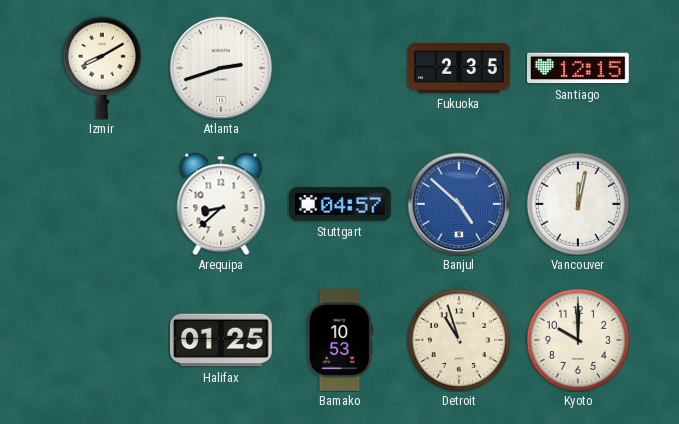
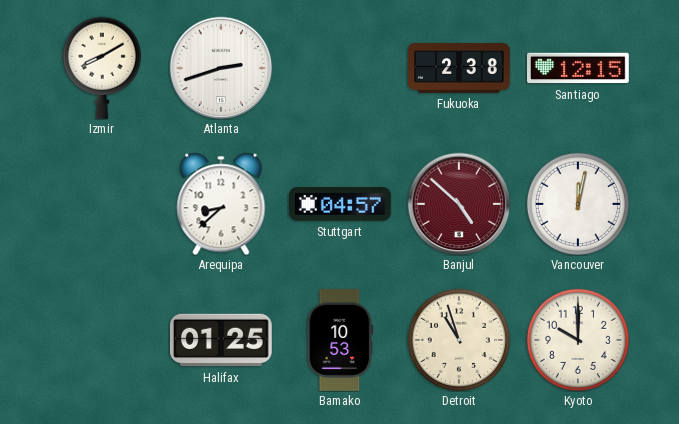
Fukuoka: 2:35 -> 2:38
Banjul dial: blue -> burgundy
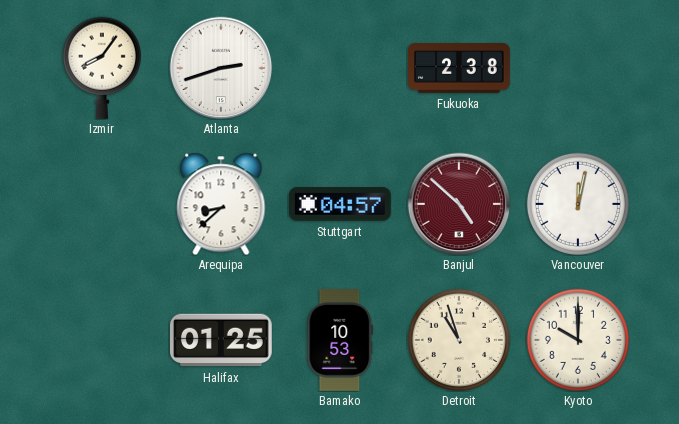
Izmir: 8:10 -> 8:06
Santiago: 12:15 -> none
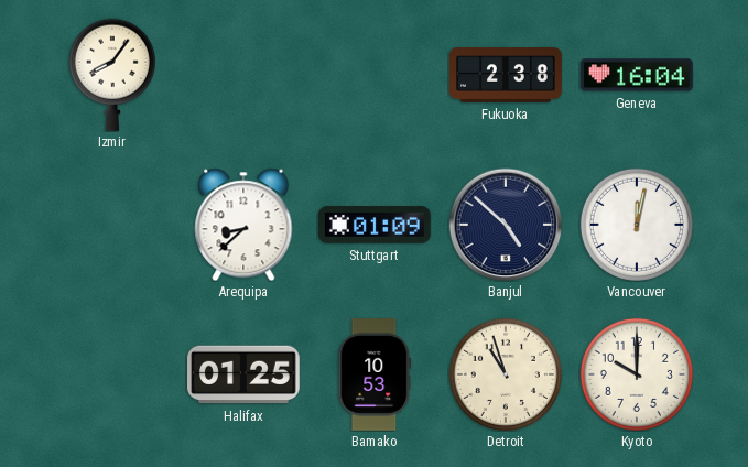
Atlanta: 2:42 -> none
Geneva: none -> 16:04
Stuttgart: 04:57 -> 01:09
Banjul dial: burgundy -> navy
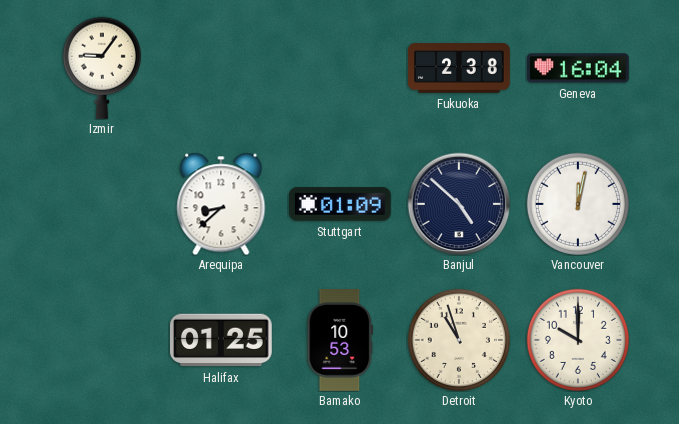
Izmir: 8:06 -> 9:06
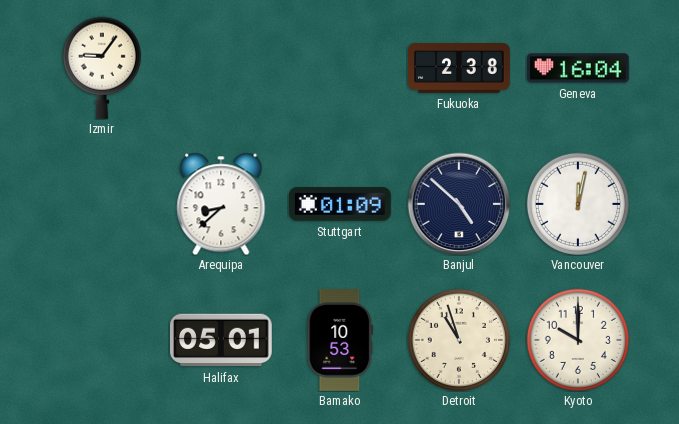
Halifax: 01:25 -> 05:01
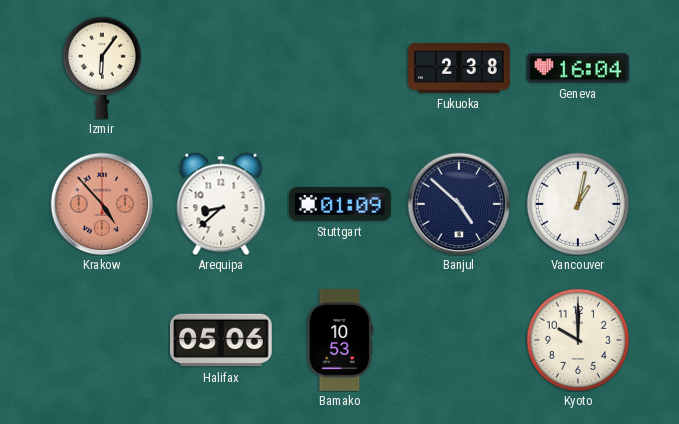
Izmir: 9:06 -> 6:06
Krakow: none -> 4:53
Vancouver: 12:02 -> 1:02
Halifax: 05:01 -> 05:06
Detroit: 10:57 -> none
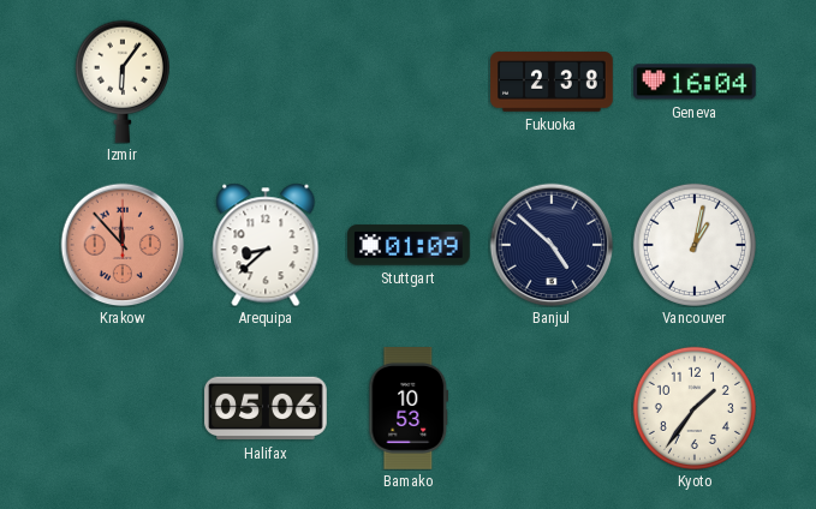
Krakow: 4:53 -> 11:53
Kyoto: 10:00 -> 1:36
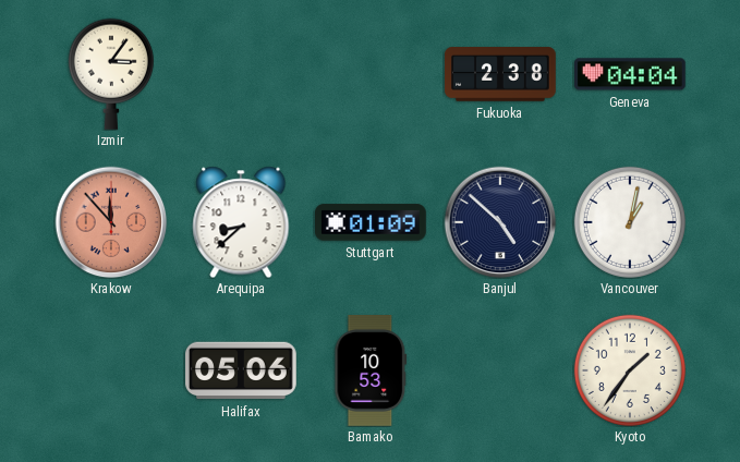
Izmir: 6:06 -> 3:06
Geneva: 16:04 -> 04:04
